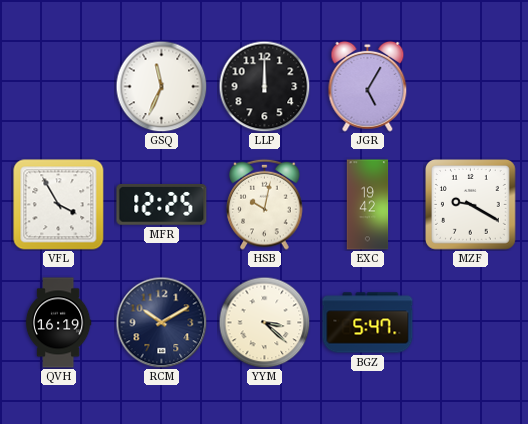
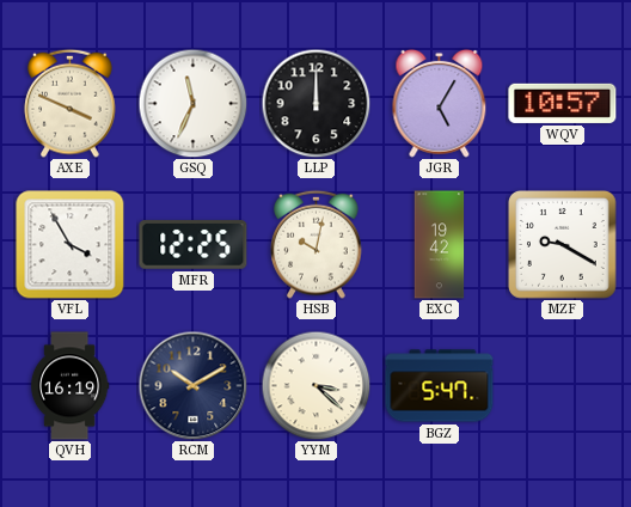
AXE: none -> 3:49
WQV: none -> 10:57
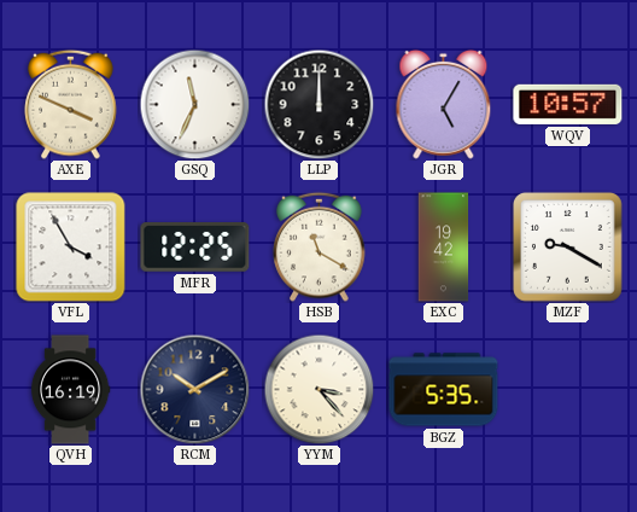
HSB: 10:02 -> 11:20
YYM: 3:22 -> 3:23
BGZ: 5:47 -> 5:35
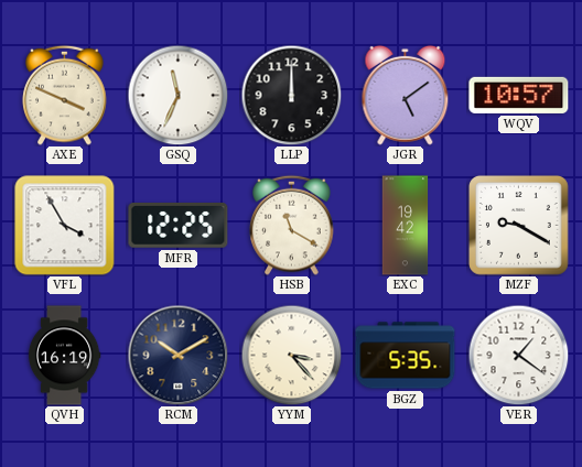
JGR: 5:05 -> 5:09
VER: none -> 1:21
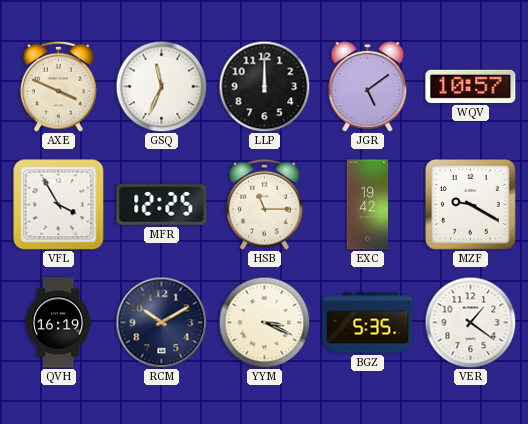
HSB: 11:20 -> 11:15
YYM: 3:23 -> 3:19
